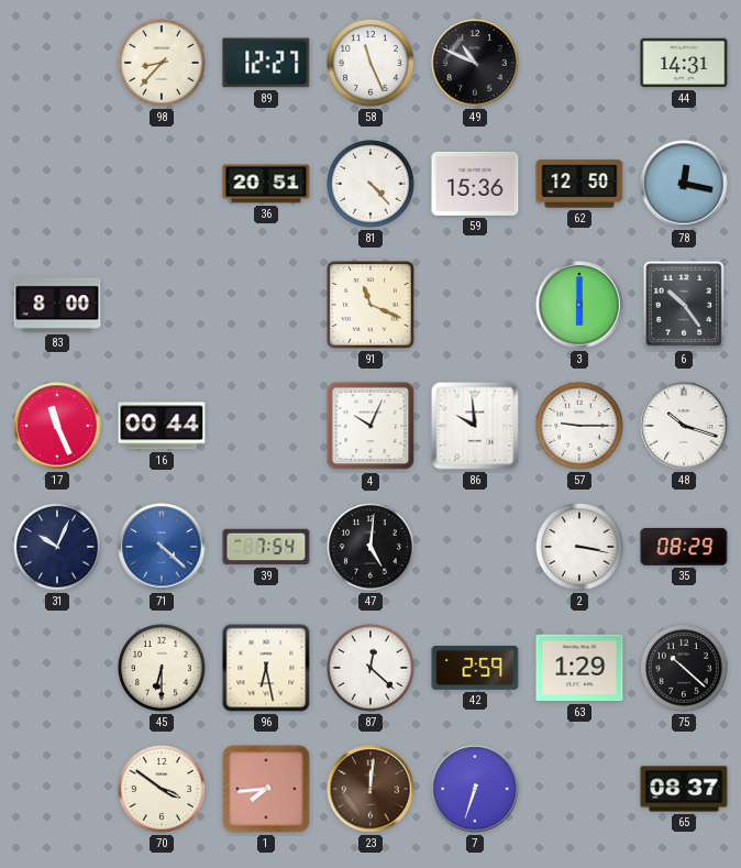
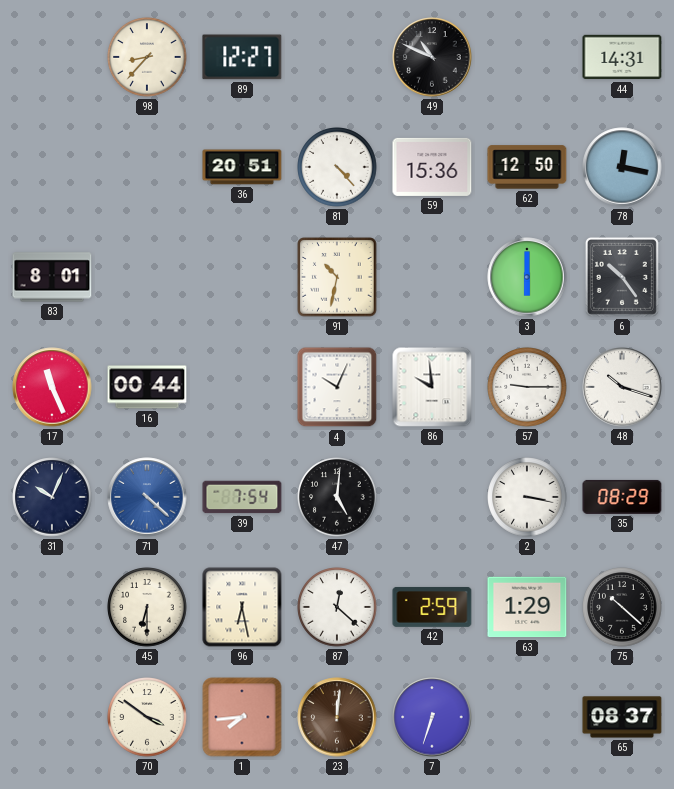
58: 11:26 -> none
83: 8:00 -> 8:01
91: 11:19 -> 10:32
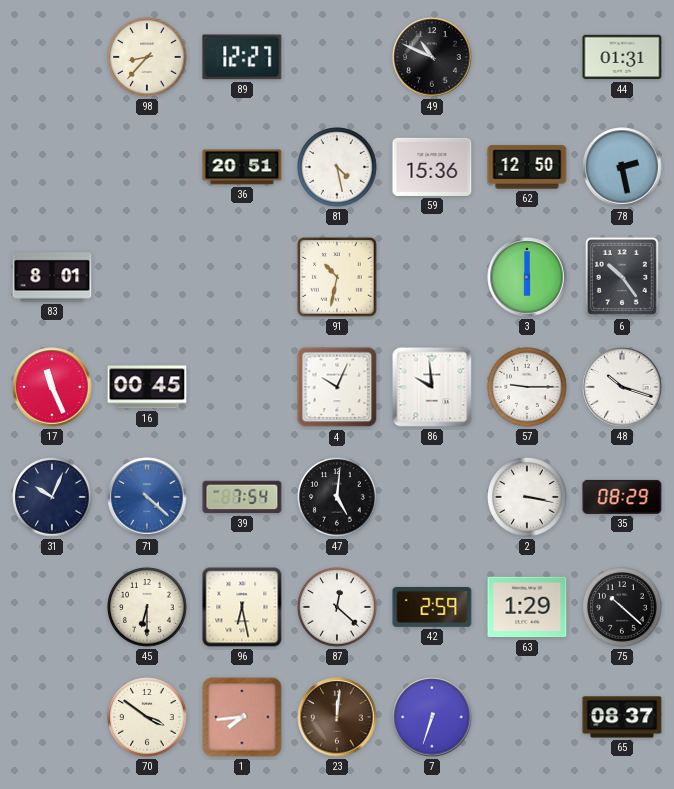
44: 14:31 -> 01:31
81: 4:23 -> 4:28
78: 12:17 -> 2:28
16: 00:44 -> 00:45
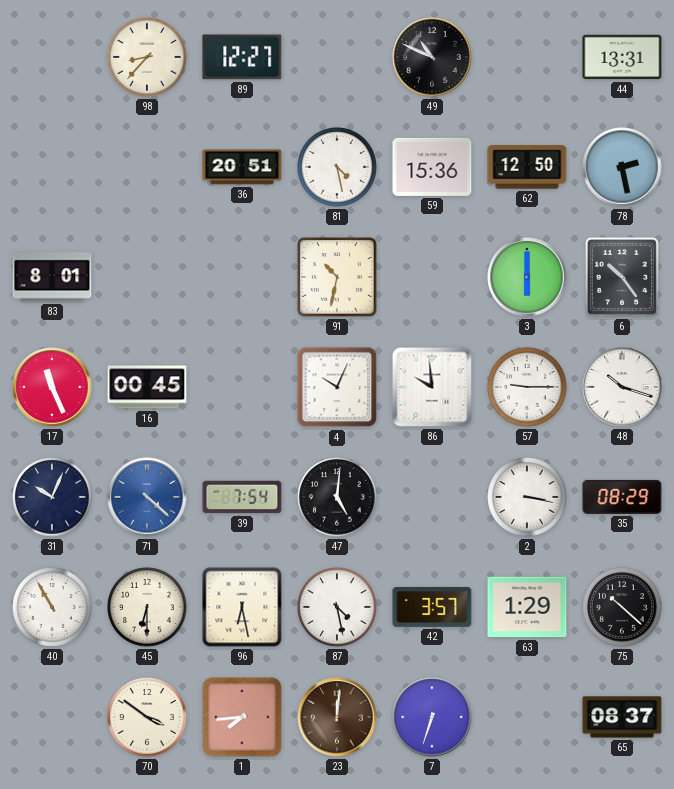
44: 01:31 -> 13:31
40: none -> 10:55
87: 12:22 -> 4:28
42: 2:59 -> 3:57
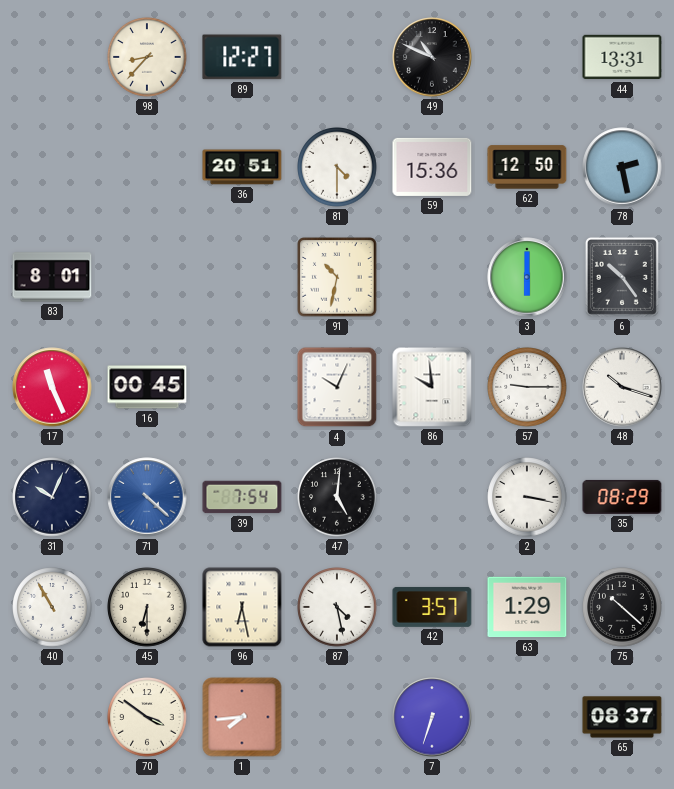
81: 4:28 -> 4:30
23: 12:01 -> none
